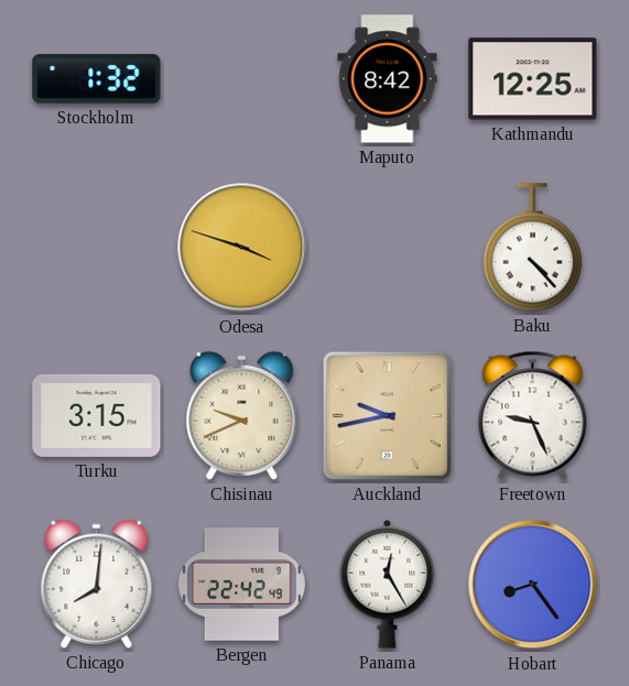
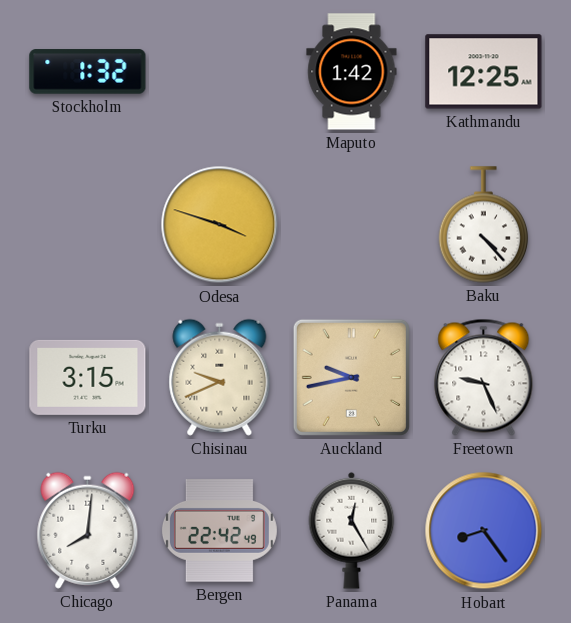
Maputo: 8:42 -> 1:42
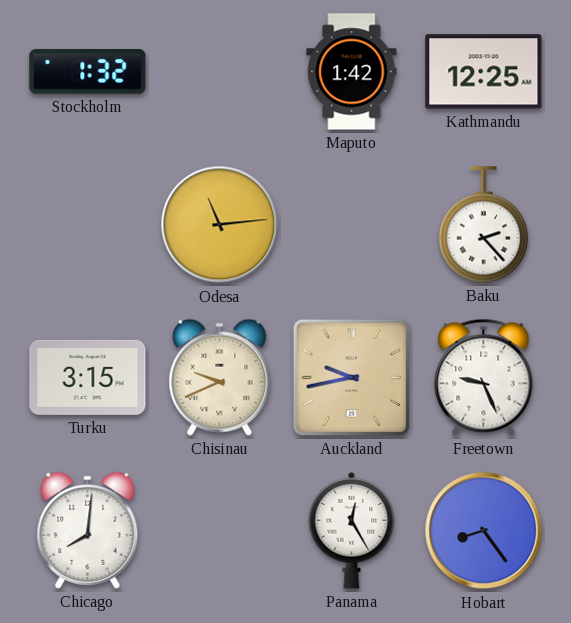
Odesa: 3:48 -> 11:14
Baku: 4:23 -> 2:23
Bergen: 22:42 -> none
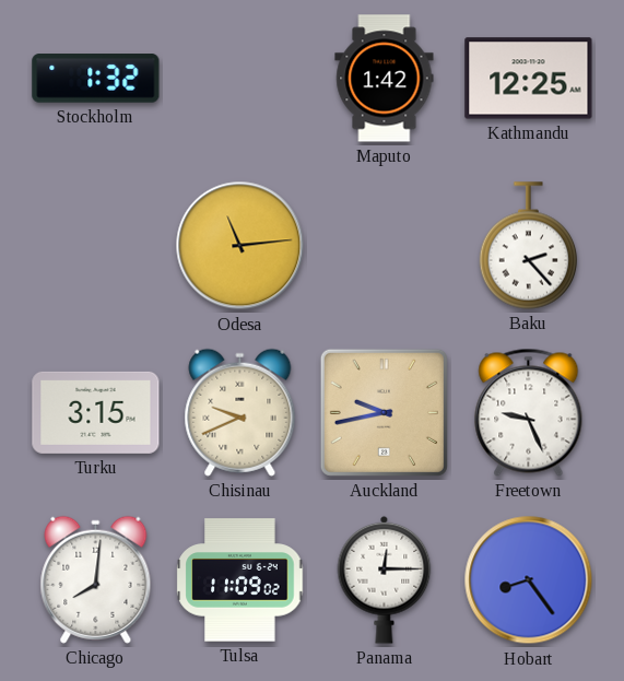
Tulsa: none -> 11:09
Panama: 12:25 -> 12:15
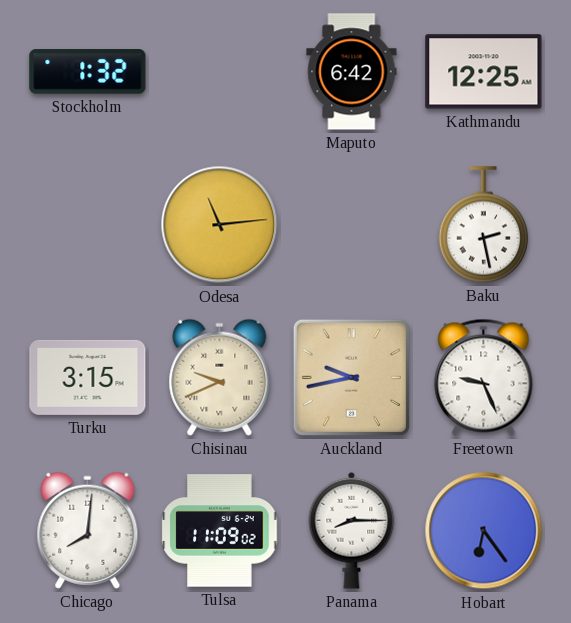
Maputo: 1:42 -> 6:42
Baku: 2:23 -> 2:28
Panama: 12:15 -> 8:15
Hobart: 8:24 -> 6:24
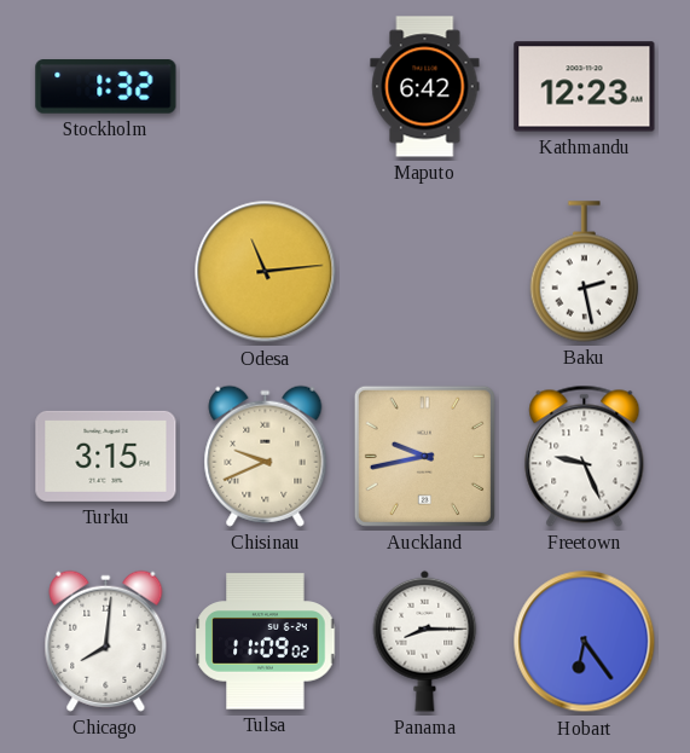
Kathmandu: 12:25 -> 12:23
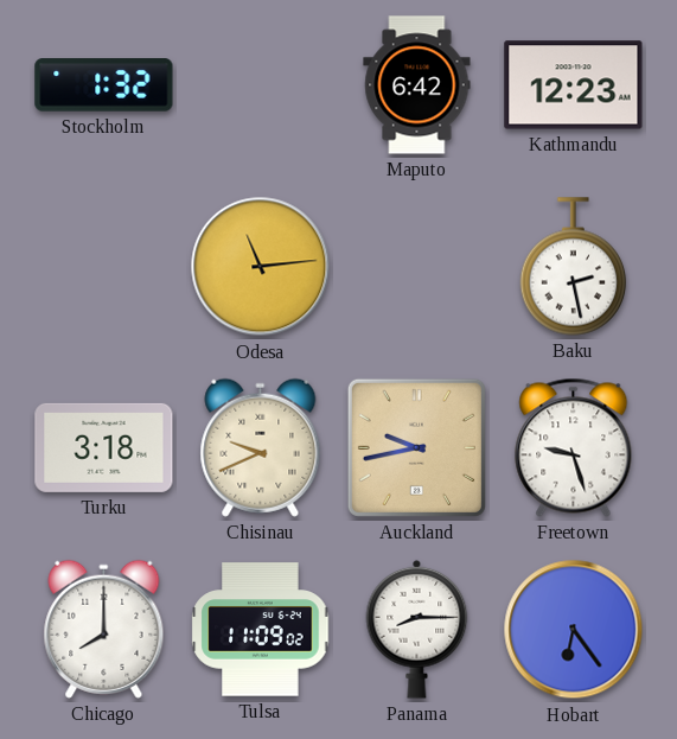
Turku: 3:15 -> 3:18
Freetown: 9:26 -> 9:27
Chicago: 8:01 -> 8:00
